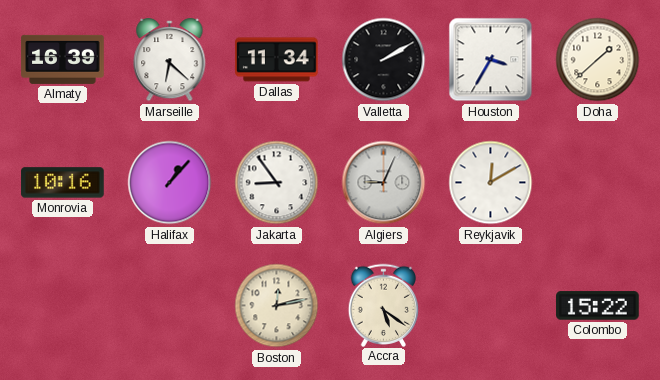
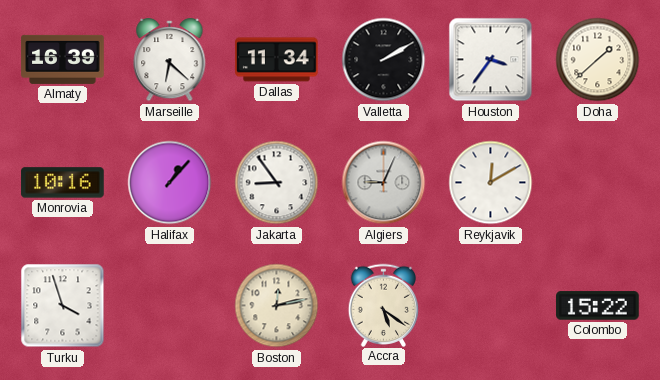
Houston: 3:35 -> 3:36
Turku: none -> 3:57
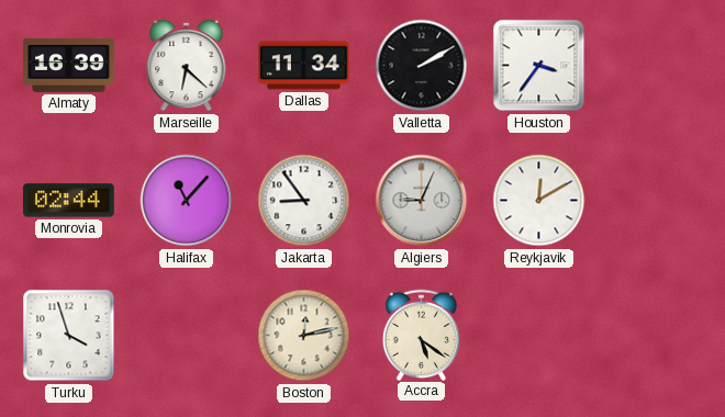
Doha: 1:38 -> none
Monrovia: 10:16 -> 02:44
Halifax: 1:07 -> 11:07
Colombo: 15:22 -> none
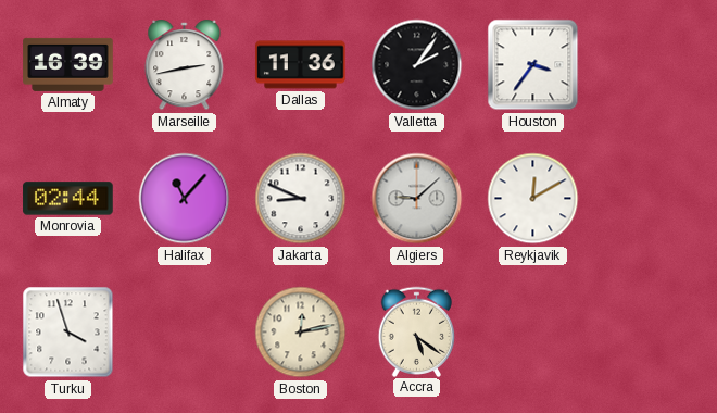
Marseille: 6:22 -> 2:43
Dallas: 11:34 -> 11:36
Valletta: 2:10 -> 2:06
Jakarta: 8:54 -> 8:49
Algiers: 9:04 -> 9:08
